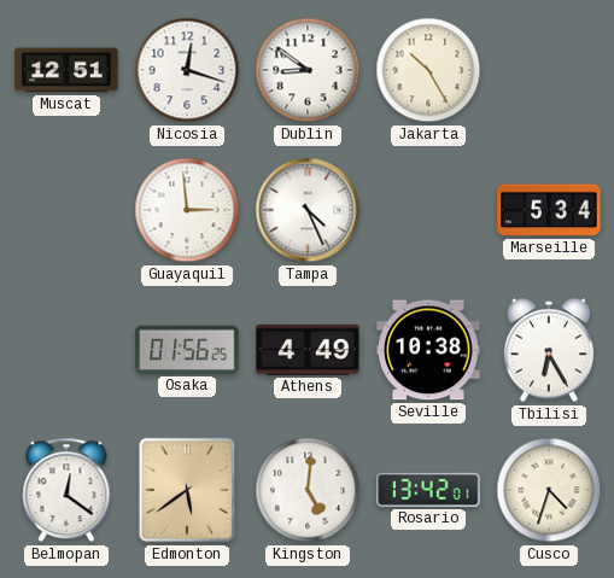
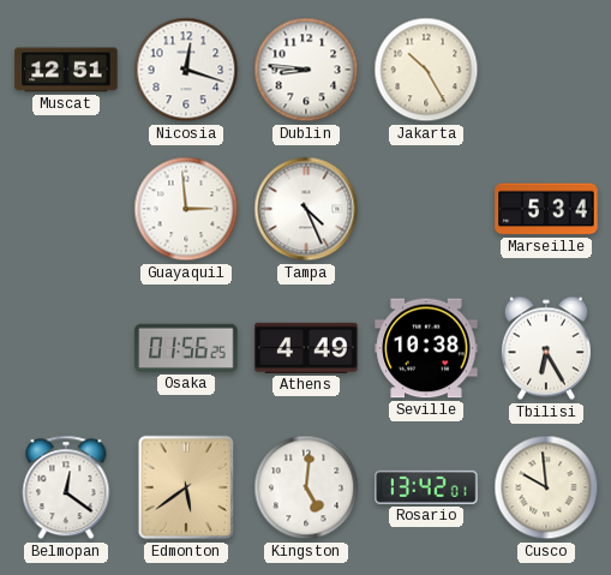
Dublin: 8:51 -> 8:46
Cusco: 4:33 -> 9:59
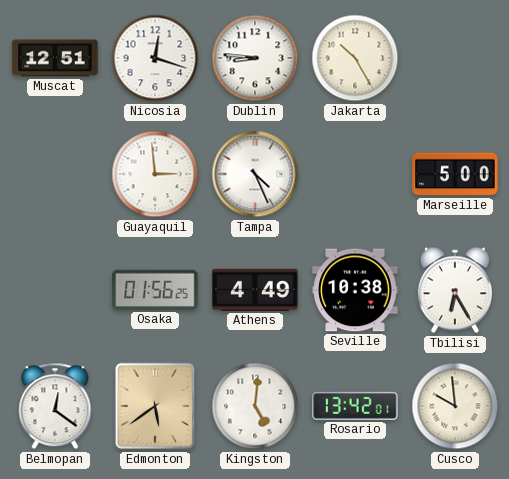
Marseille: 5:34 -> 5:00
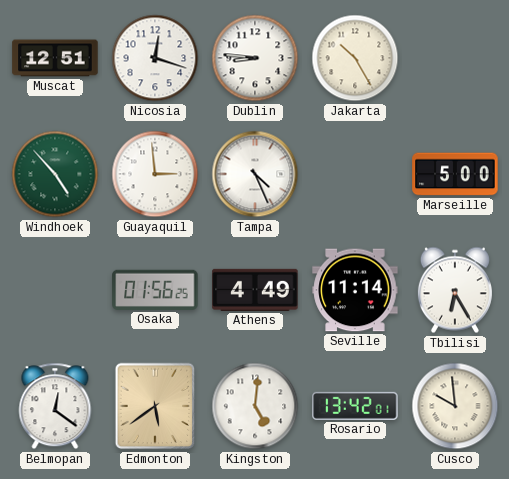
Windhoek: none -> 4:53
Seville: 10:38 -> 11:14
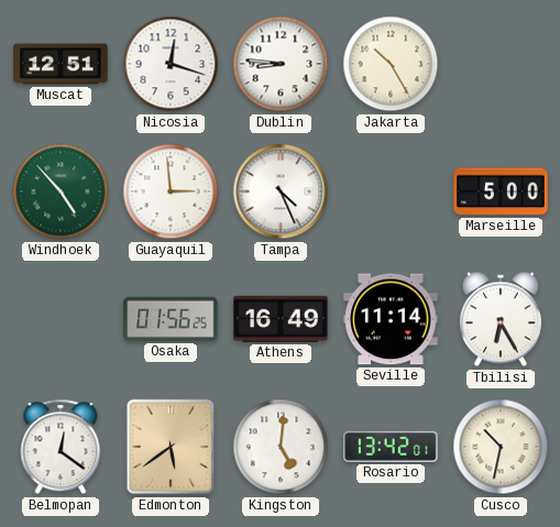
Athens: 4:49 -> 16:49
Cusco: 9:59 -> 10:32
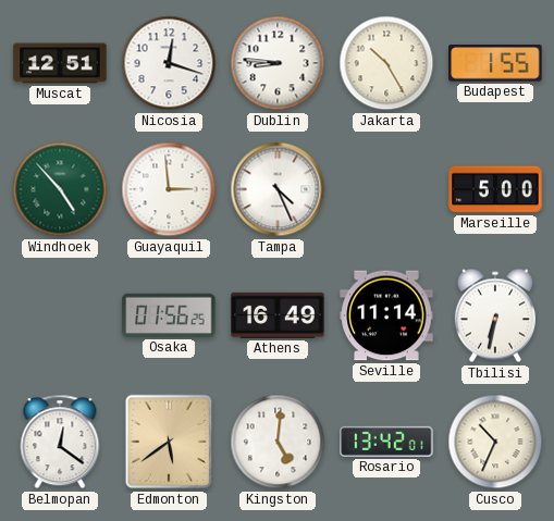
Budapest: none -> 1:55
Tbilisi: 6:25 -> 6:32
Cusco: 10:32 -> 10:34
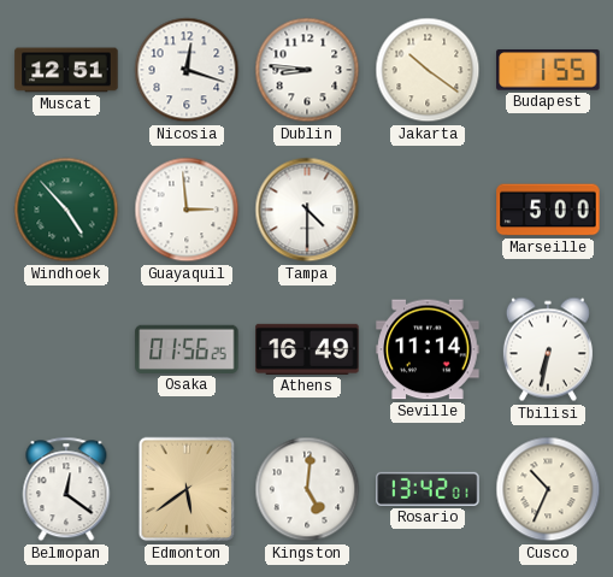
Jakarta: 10:25 -> 10:21
Tampa: 4:26 -> 4:30
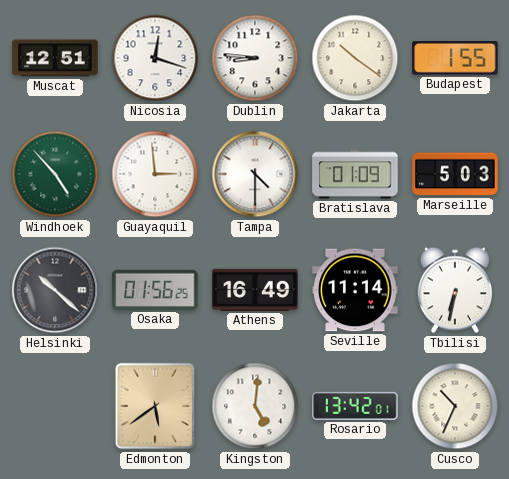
Bratislava: none -> 01:09
Marseille: 5:00 -> 5:03
Helsinki: none -> 10:22
Belmopan: 12:21 -> none
